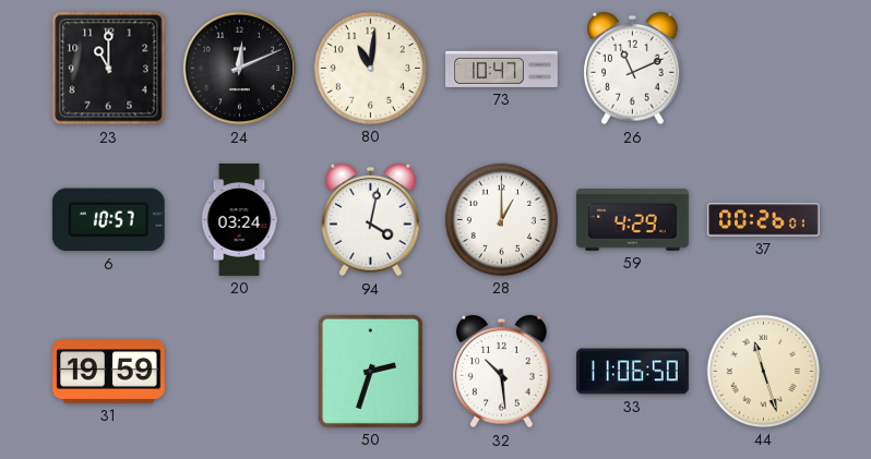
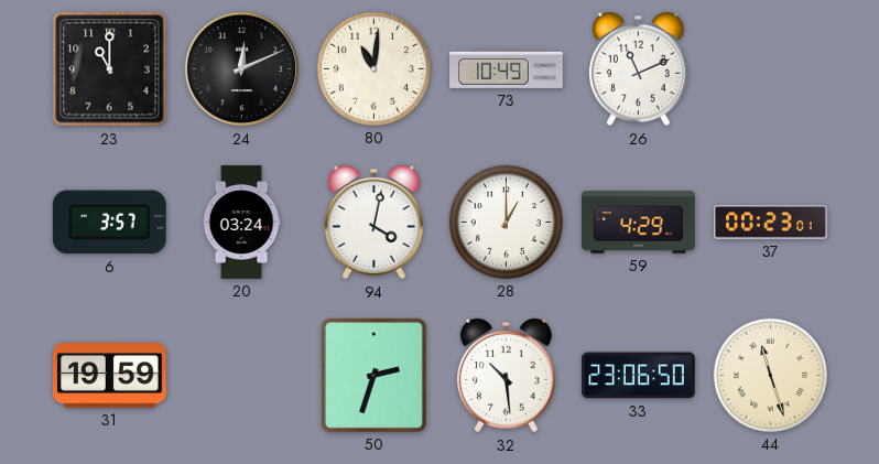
73: 10:47 -> 10:49
6: 10:57 -> 3:57
37: 00:26 -> 00:23
33: 11:06 -> 23:06
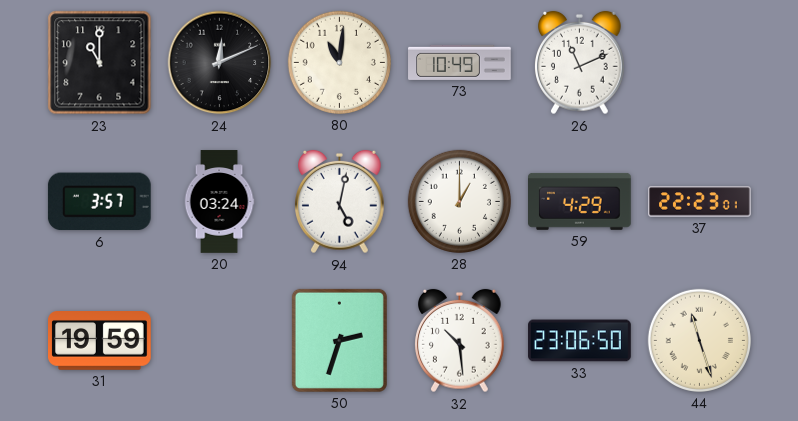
94: 4:02 -> 5:02
37: 00:23 -> 22:23
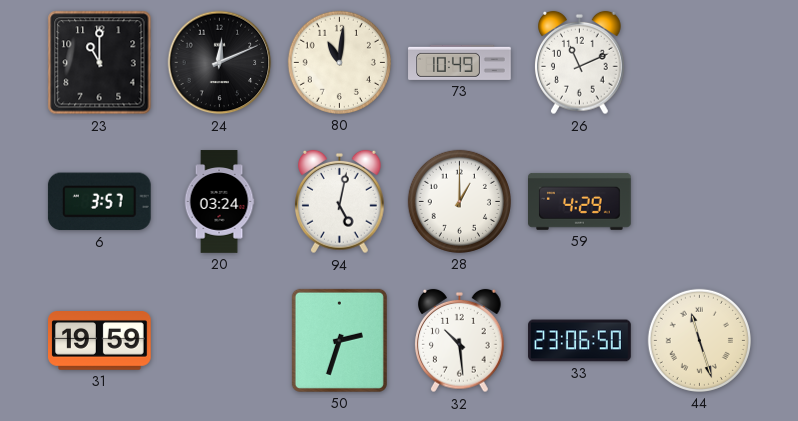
37: 22:23 -> none
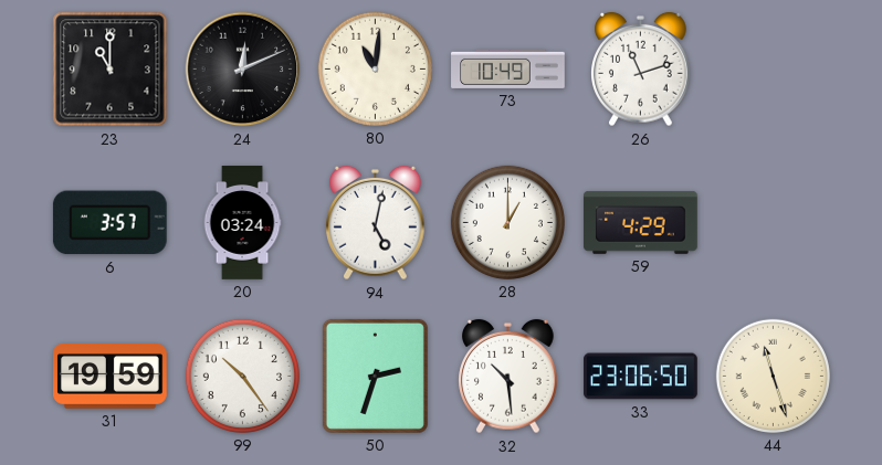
26: 11:11 -> 11:12
99: none -> 10:24
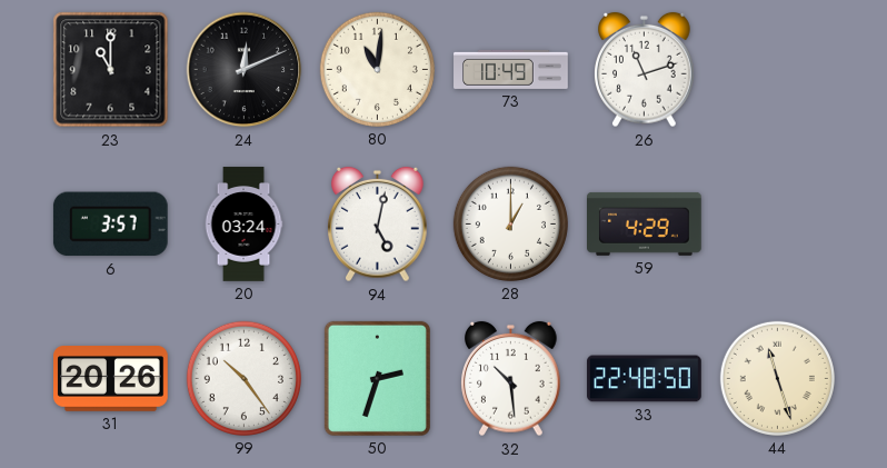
31: 19:59 -> 20:26
33: 23:06 -> 22:48
